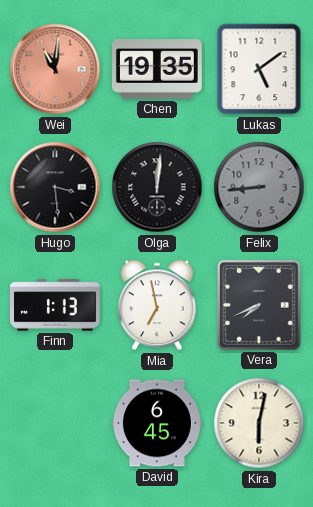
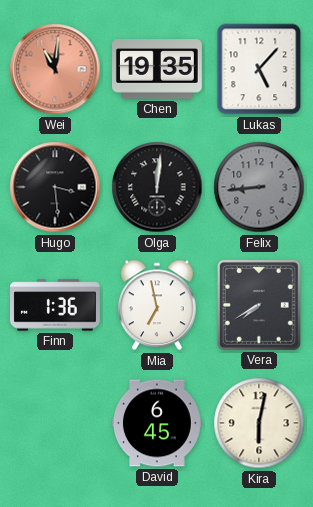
Lukas: 5:09 -> 5:07
Finn: 1:13 -> 1:36
Vera: 7:41 -> 7:40
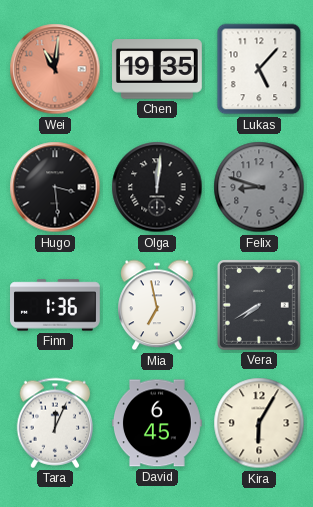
Felix: 8:44 -> 8:48
Tara: none -> 12:04
Kira: 6:02 -> 6:05
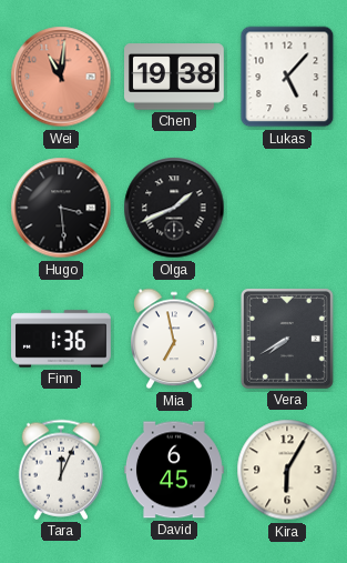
Chen: 19:35 -> 19:38
Olga: 12:01 -> 1:41
Felix: 8:48 -> none
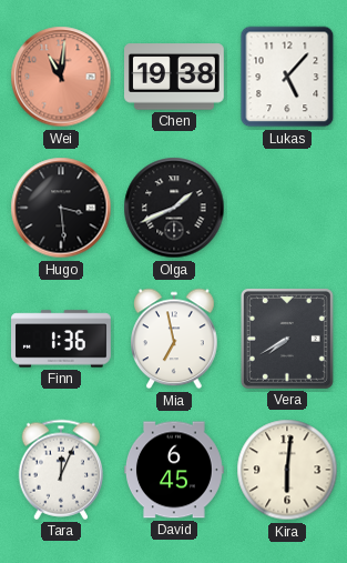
Kira: 6:05 -> 6:01
